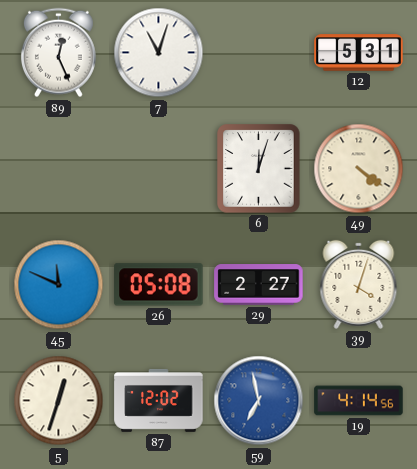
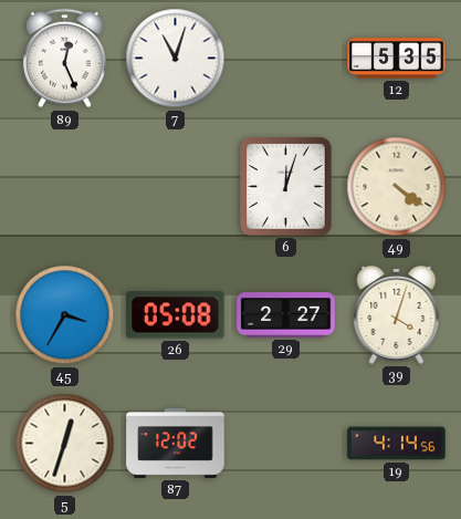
12: 5:31 -> 5:35
45: 11:49 -> 3:35
59: 6:58 -> none
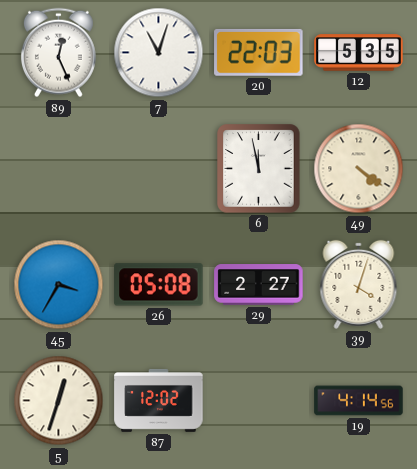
20: none -> 22:03
6: 12:03 -> 11:58
